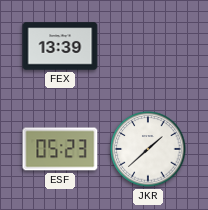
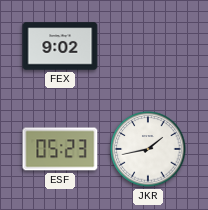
FEX: 13:39 -> 9:02
JKR: 1:38 -> 1:43
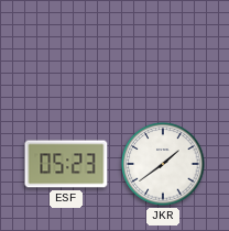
FEX: 9:02 -> none
JKR: 1:43 -> 1:39
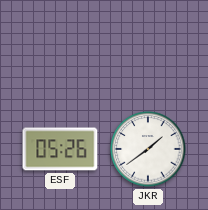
ESF: 05:23 -> 05:26
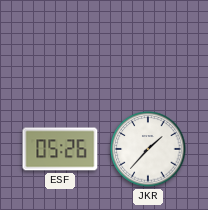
JKR: 1:39 -> 1:37
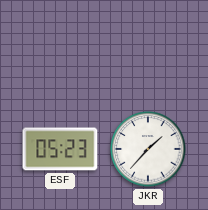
ESF: 05:26 -> 05:23
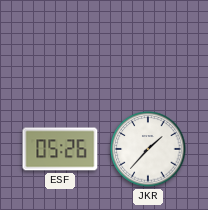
ESF: 05:23 -> 05:26
